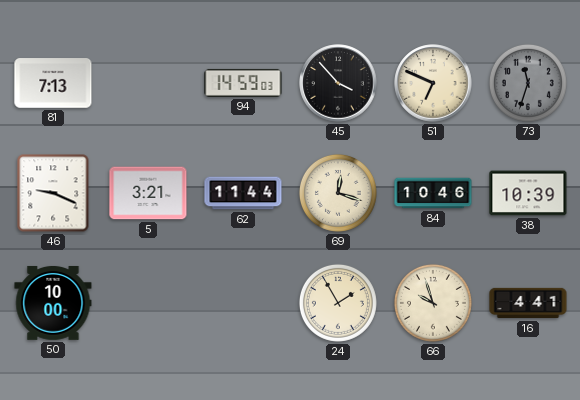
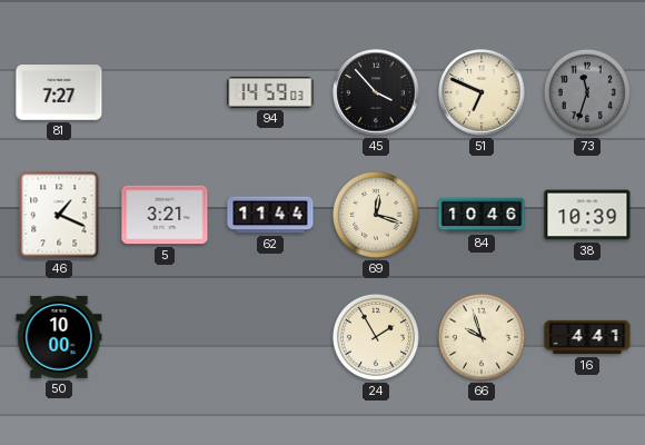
81: 7:13 -> 7:27
46: 9:19 -> 1:19
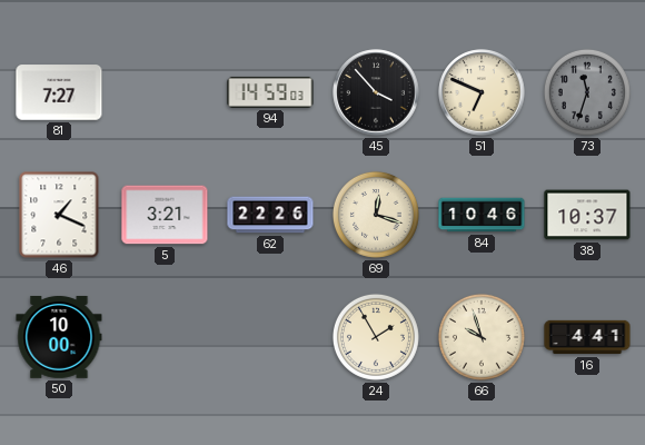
62: 11:44 -> 22:26
38: 10:39 -> 10:37
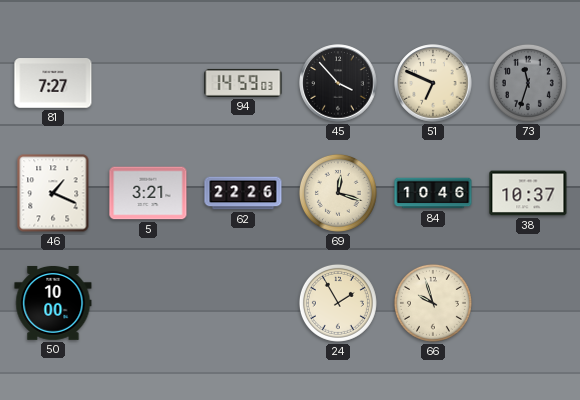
16: 4:41 -> none
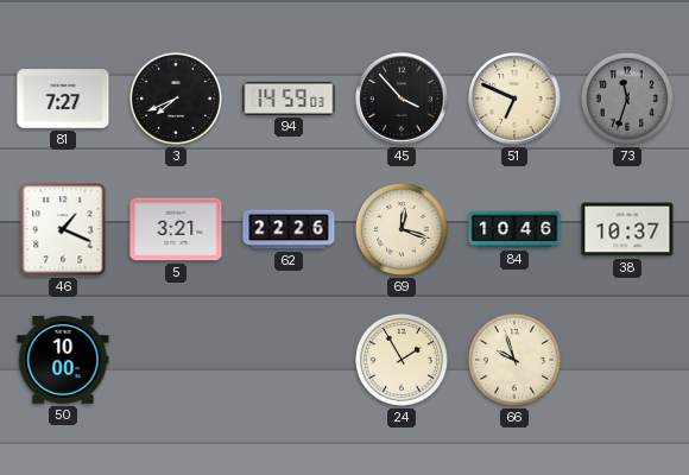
3: none -> 7:41
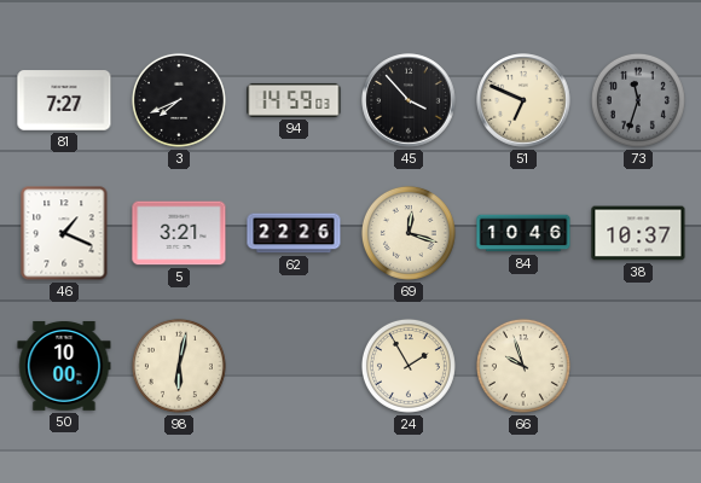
98: none -> 6:02
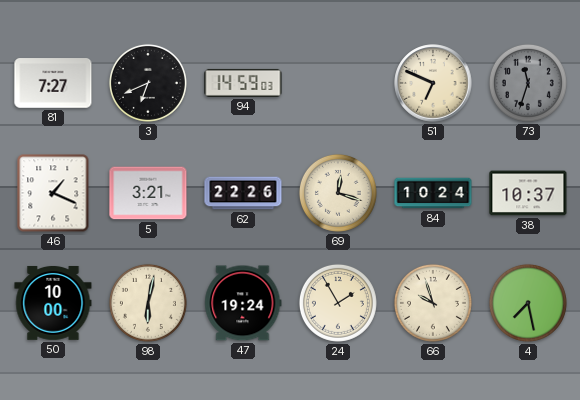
3: 7:41 -> 6:41
45: 3:53 -> none
84: 10:46 -> 10:24
47: none -> 19:24
4: none -> 7:28
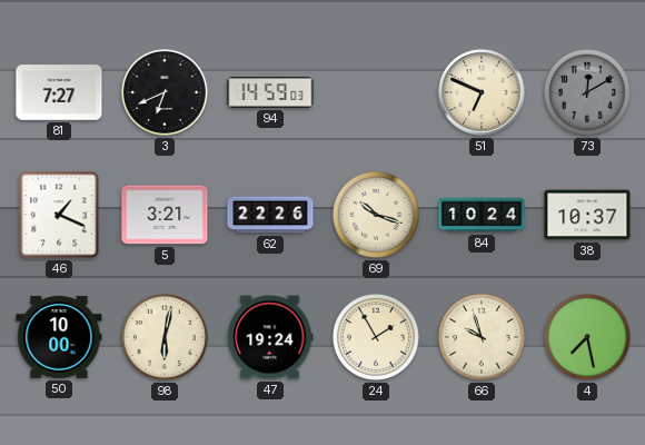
73: 11:33 -> 12:10
69: 12:18 -> 10:18
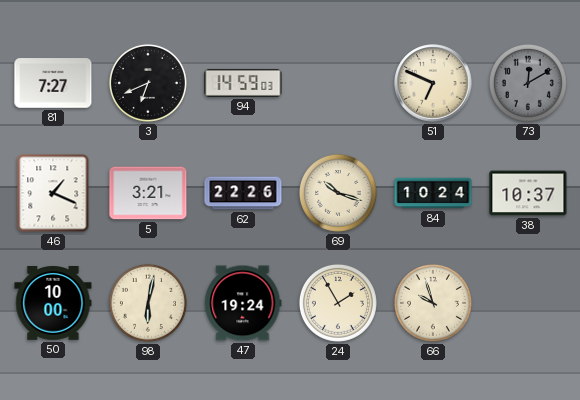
4: 7:28 -> none
